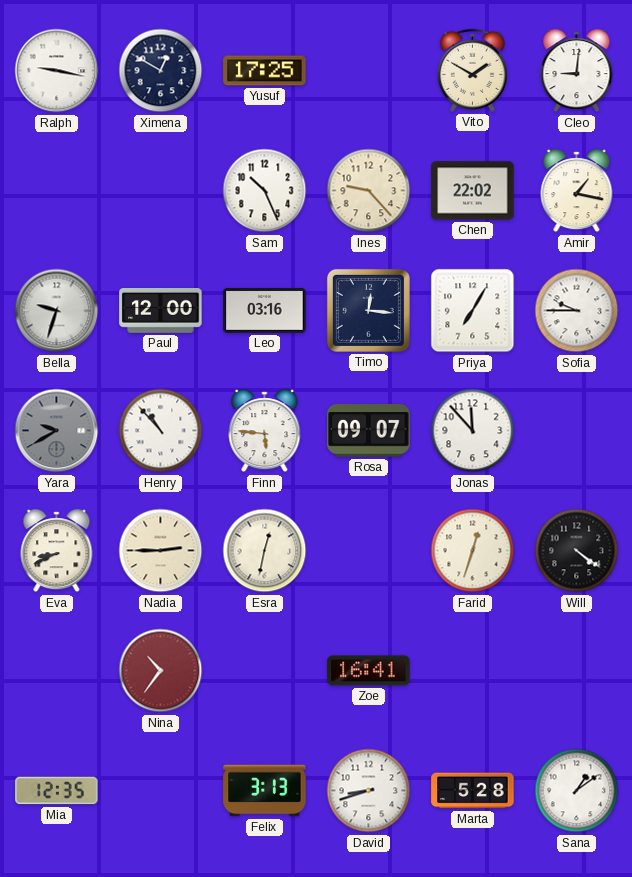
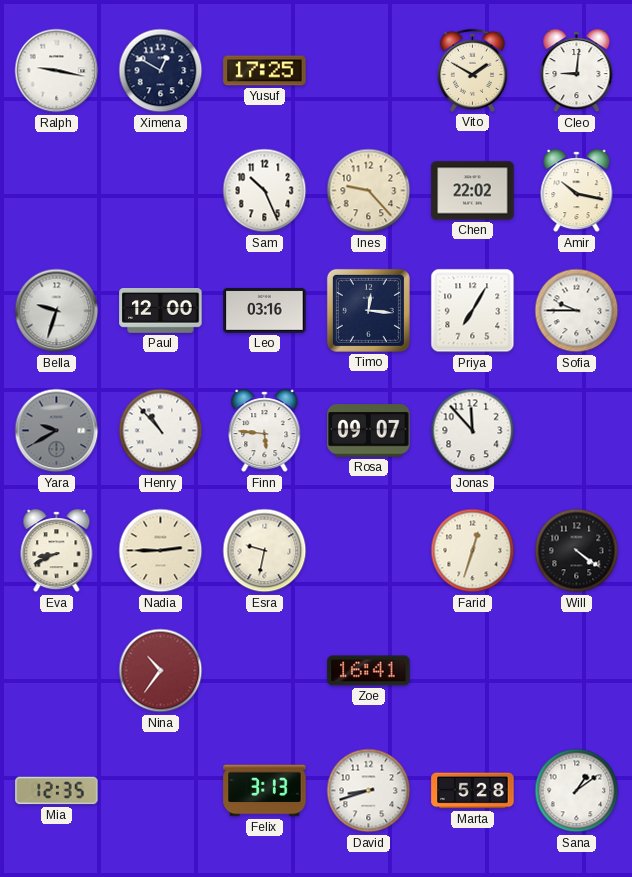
Amir: 1:17 -> 10:17
Esra: 12:32 -> 9:32
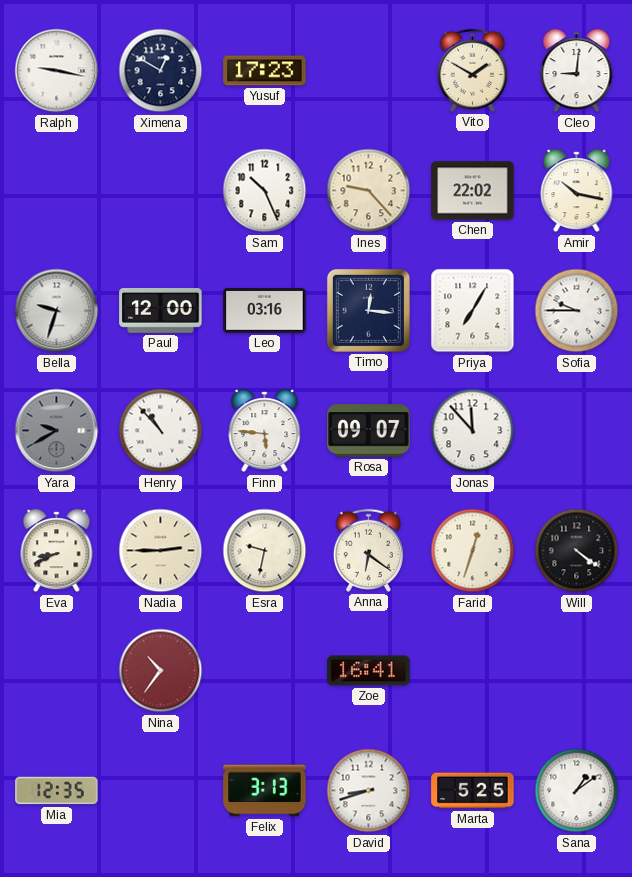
Yusuf: 17:25 -> 17:23
Anna: none -> 6:21
Marta: 5:28 -> 5:25
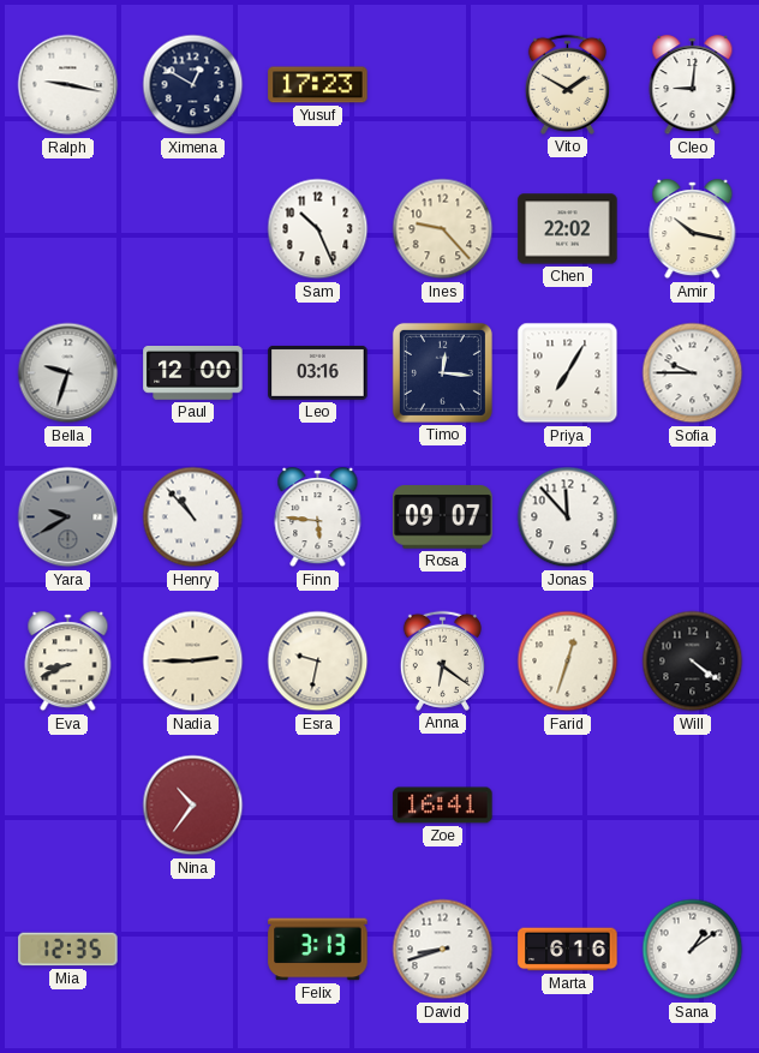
Marta: 5:25 -> 6:16
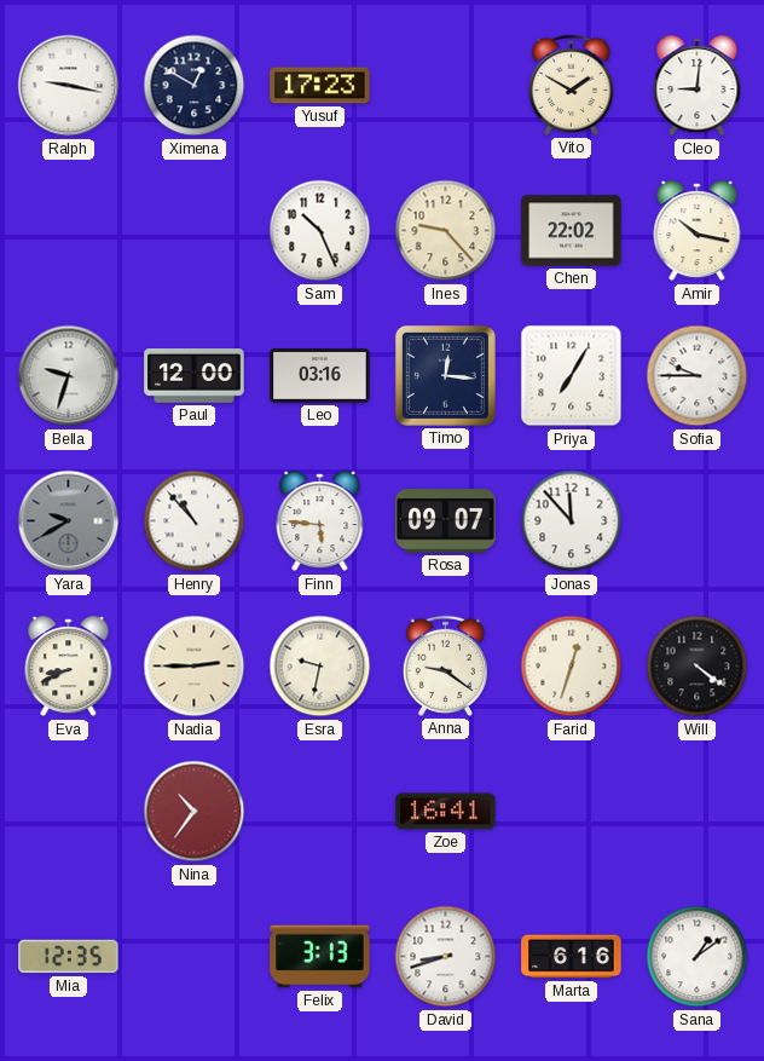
Anna: 6:21 -> 9:21
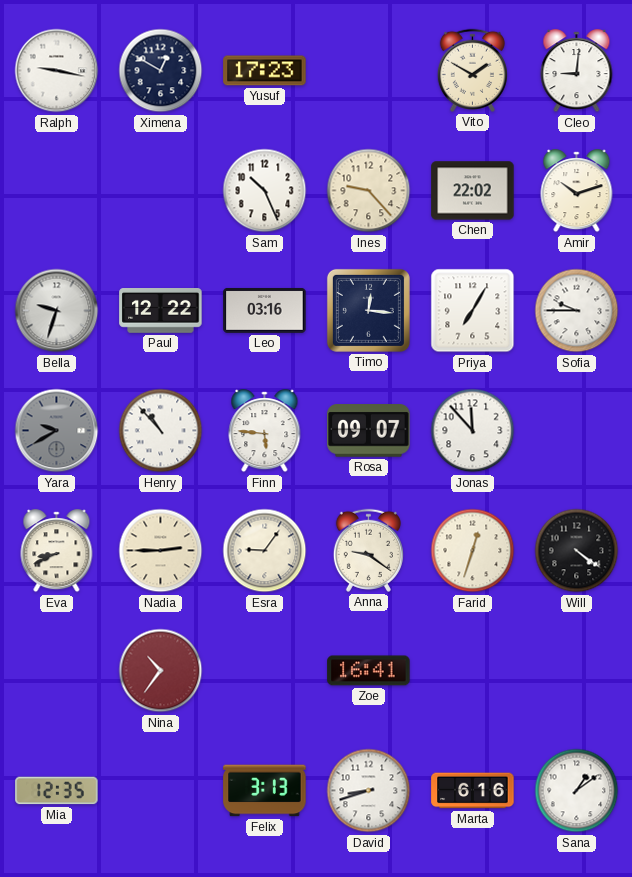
Amir: 10:17 -> 10:12
Paul: 12:00 -> 12:22
Esra: 9:32 -> 9:06
